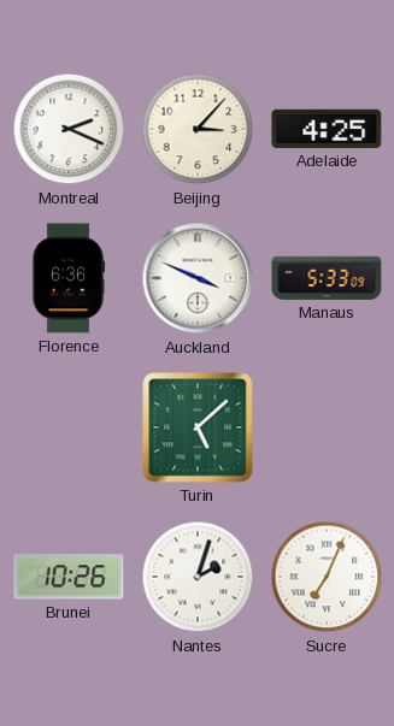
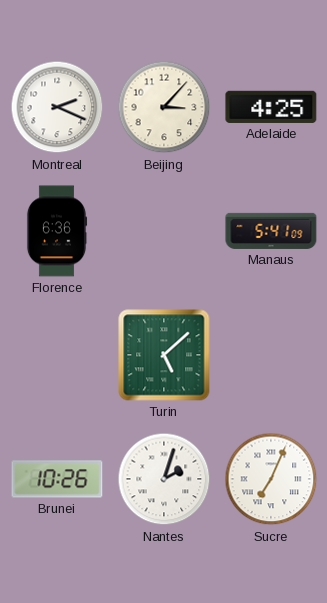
Auckland: 3:49 -> none
Manaus: 5:33 -> 5:41
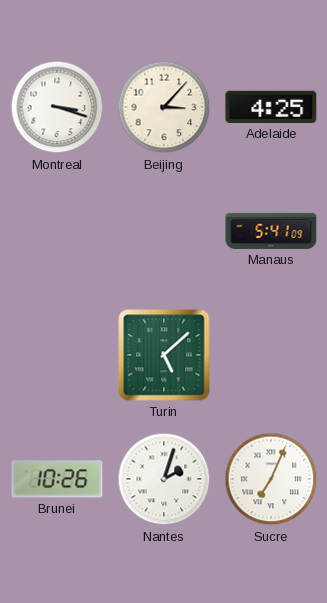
Montreal: 2:19 -> 3:18
Florence: 6:36 -> none
